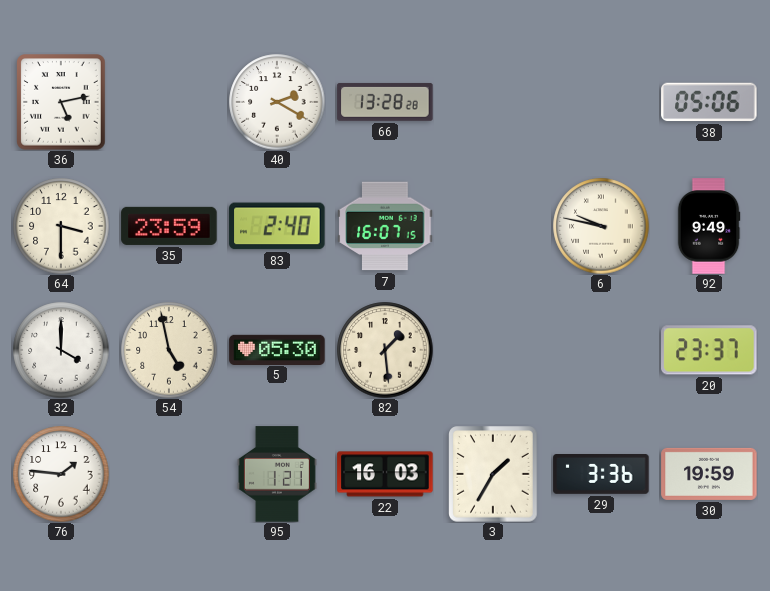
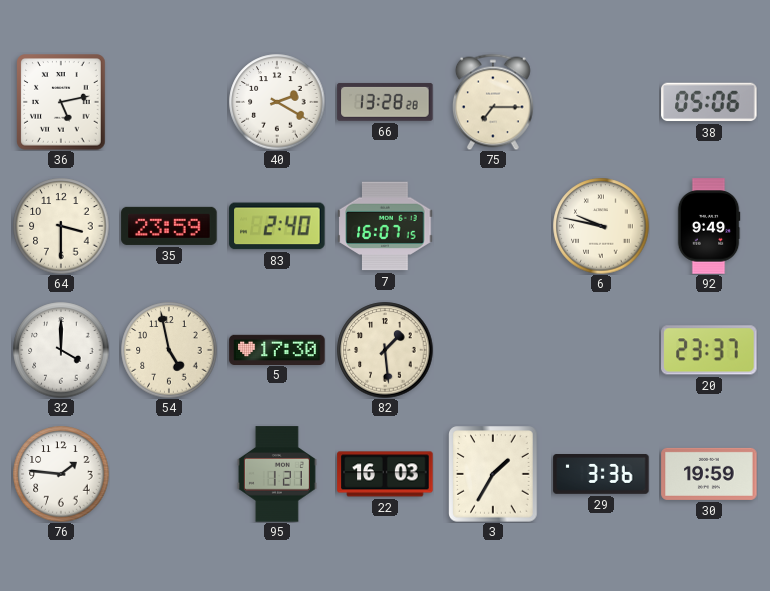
75: none -> 7:15
5: 05:30 -> 17:30
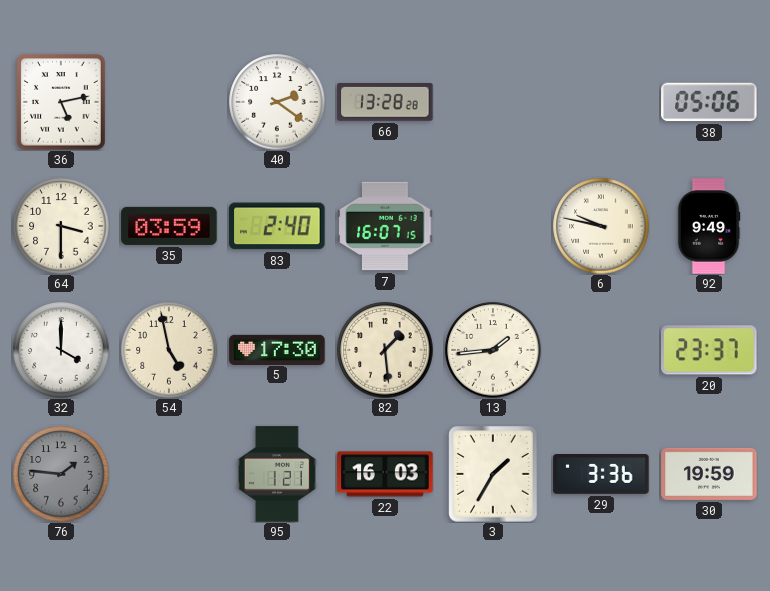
40: 2:20 -> 2:21
75: 7:15 -> none
35: 23:59 -> 03:59
13: none -> 1:44
76 dial: white -> grey
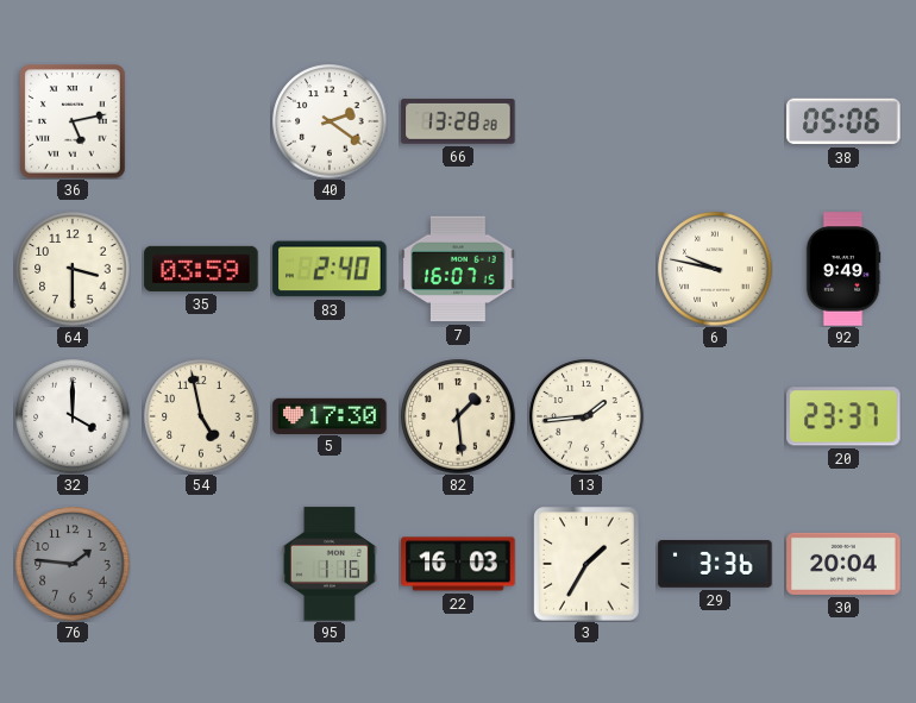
95: 1:21 -> 1:16
30: 19:59 -> 20:04
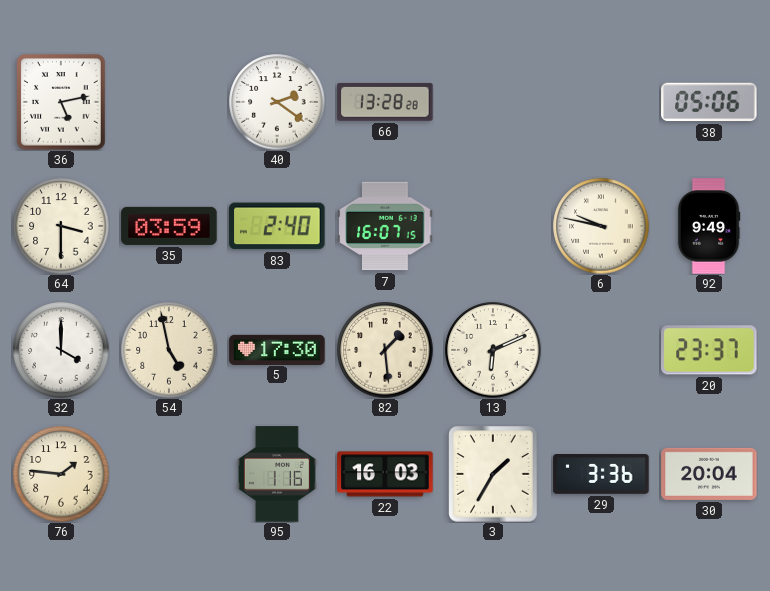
13: 1:44 -> 6:11
76 dial: grey -> cream
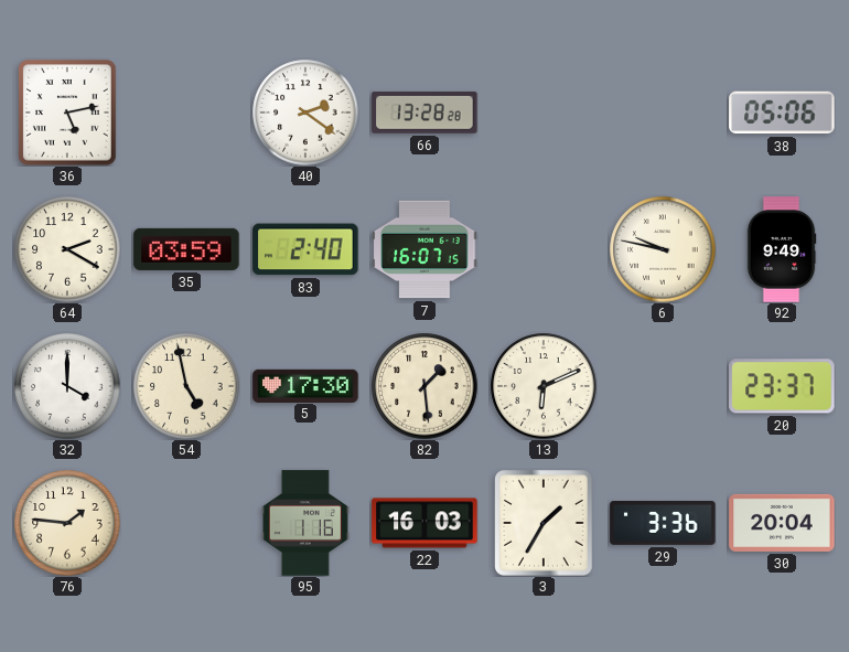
64: 3:30 -> 2:20
